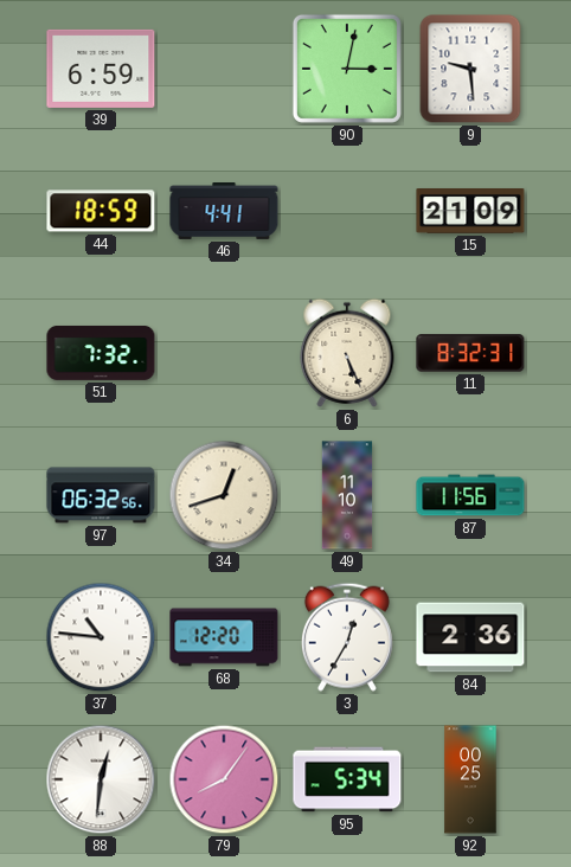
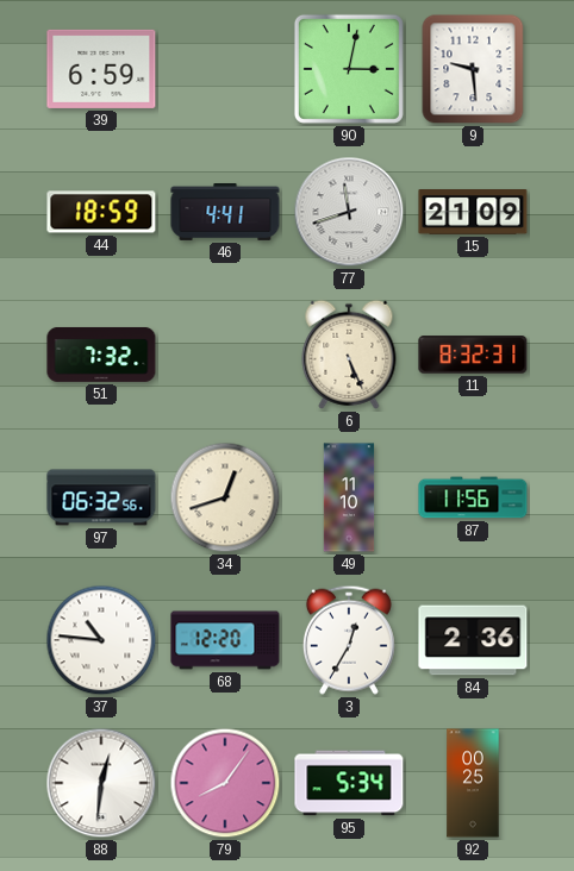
77: none -> 11:42
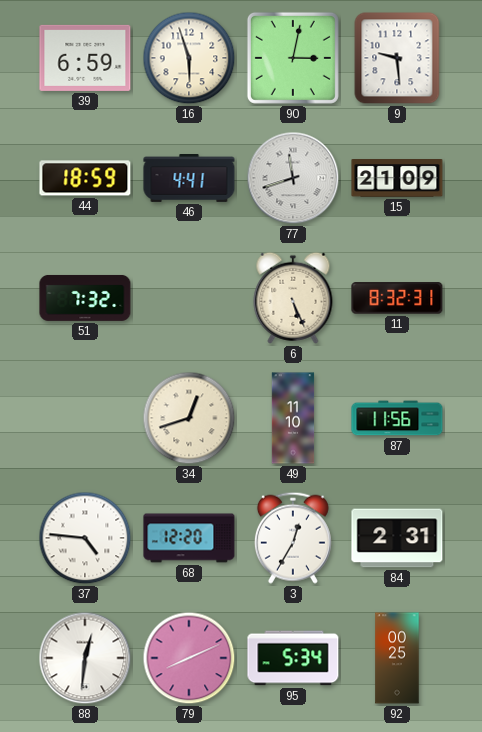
16: none -> 5:57
97: 06:32 -> none
37: 10:46 -> 4:46
84: 2:36 -> 2:31
79: 8:06 -> 8:11
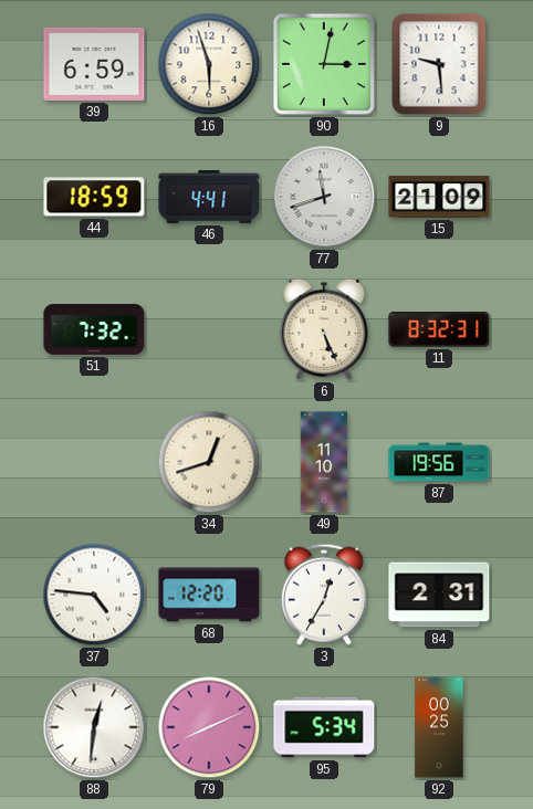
87: 11:56 -> 19:56
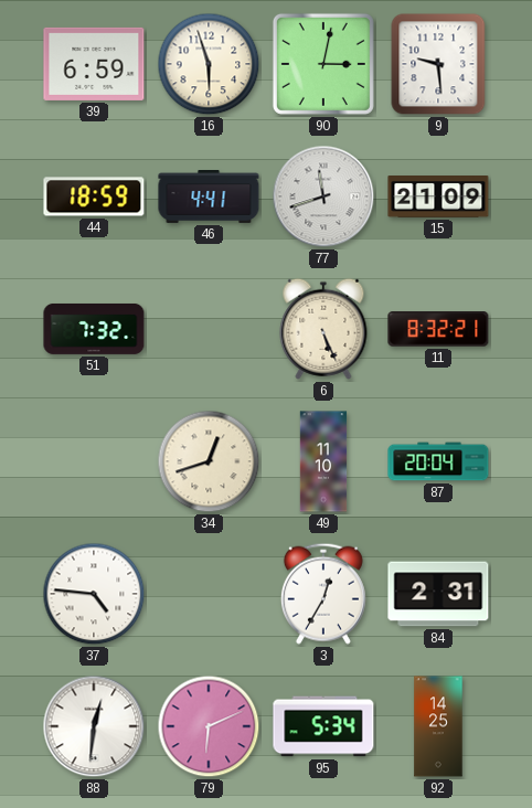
11: 8:32:31 -> 8:32:21
87: 19:56 -> 20:04
68: 12:20 -> none
79: 8:11 -> 6:11
92: 00:25 -> 14:25
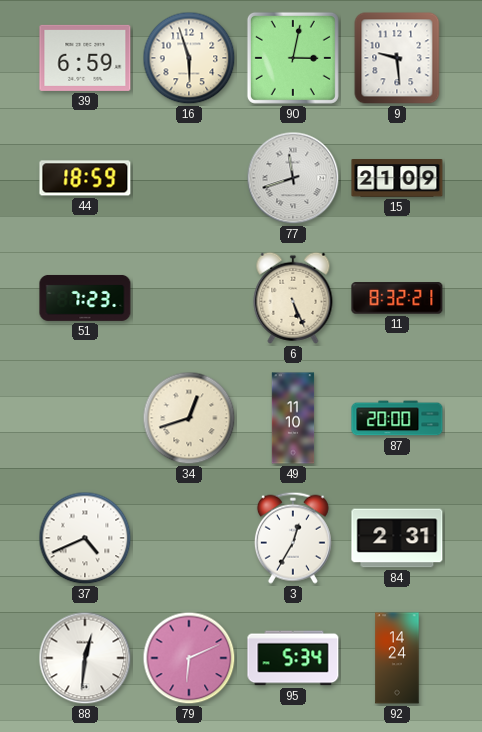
46: 4:41 -> none
51: 7:32 -> 7:23
87: 20:04 -> 20:00
37: 4:46 -> 4:41
92: 14:25 -> 14:24
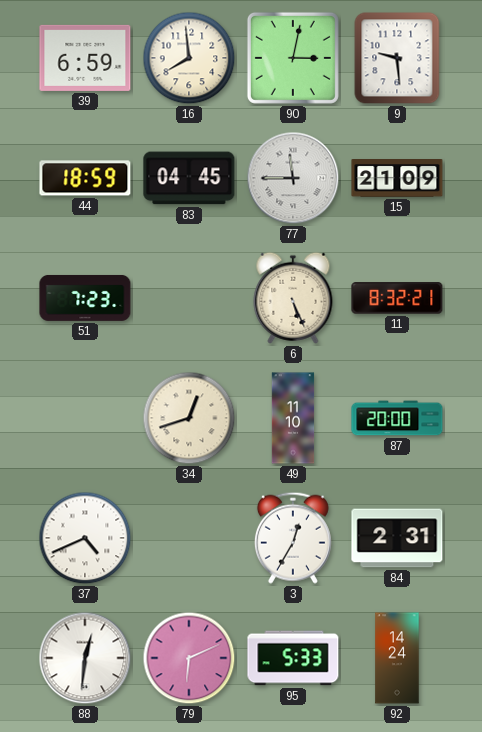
16: 5:57 -> 7:59
83: none -> 04:45
77: 11:42 -> 11:45
95: 5:34 -> 5:33
